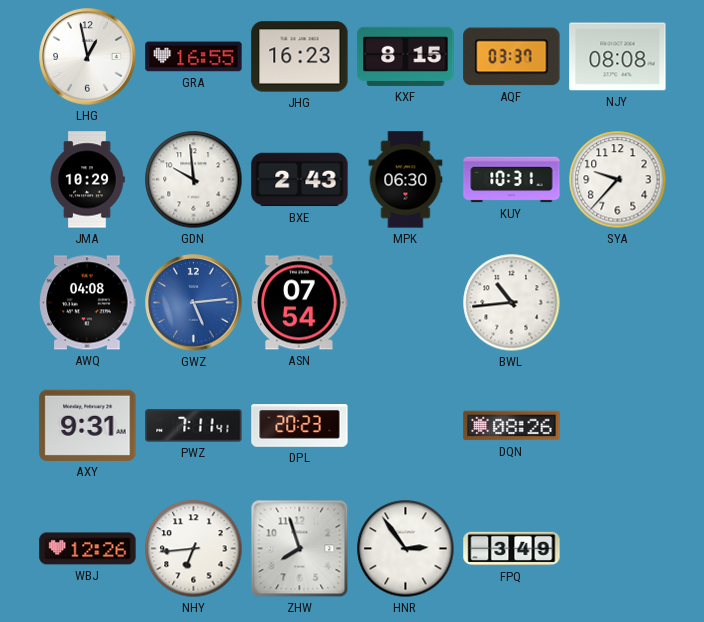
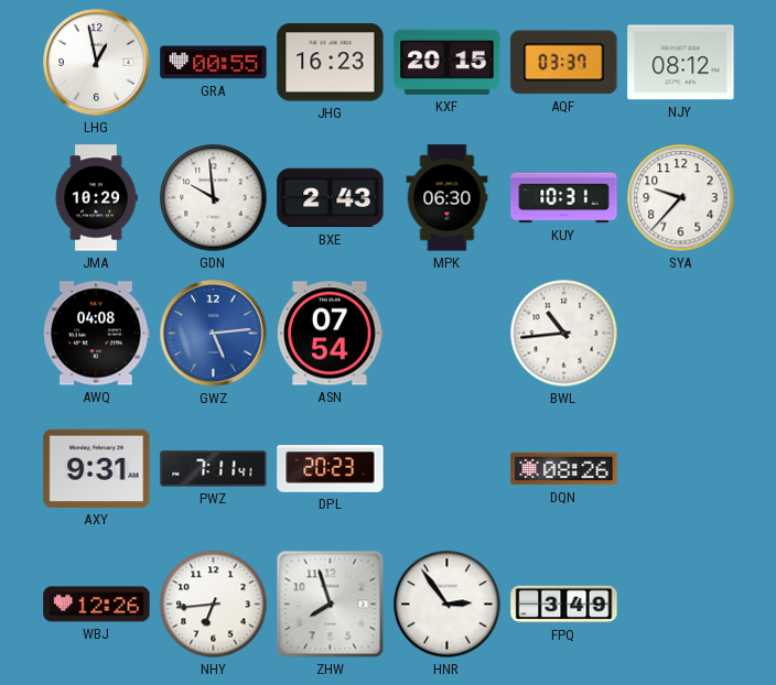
GRA: 16:55 -> 00:55
KXF: 8:15 -> 20:15
NJY: 08:08 -> 08:12
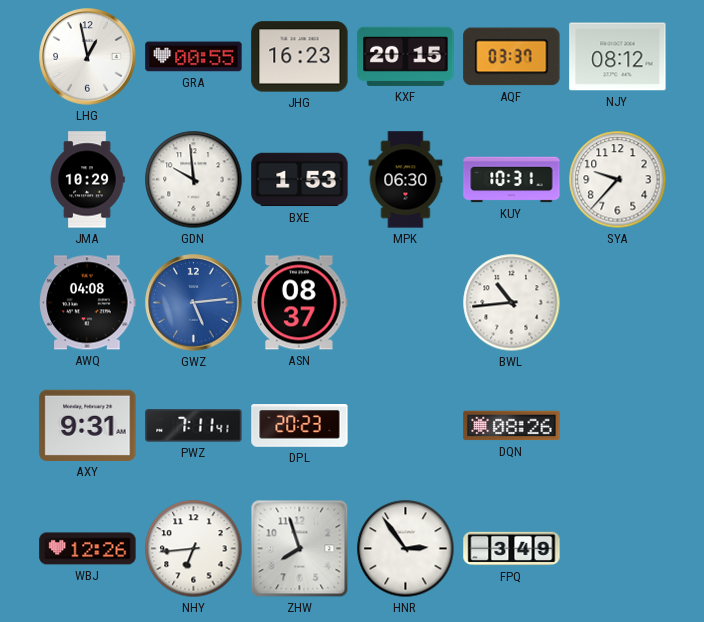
BXE: 2:43 -> 1:53
ASN: 07:54 -> 08:37
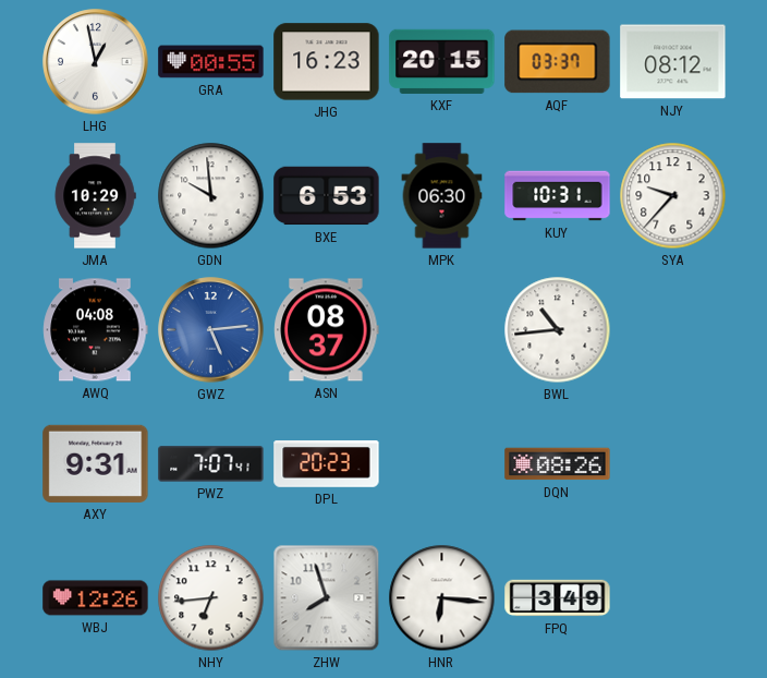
BXE: 1:53 -> 6:53
PWZ: 7:11 -> 7:07
HNR: 2:54 -> 6:16
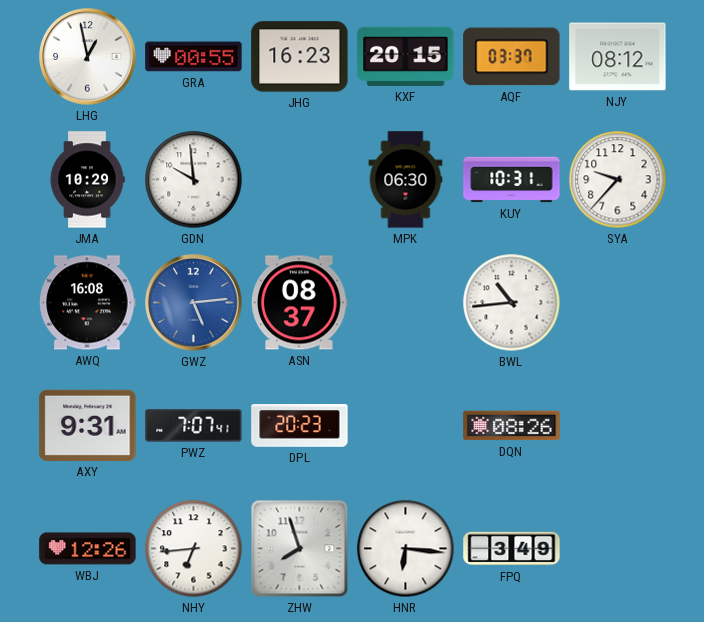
BXE: 6:53 -> none
AWQ: 04:08 -> 16:08
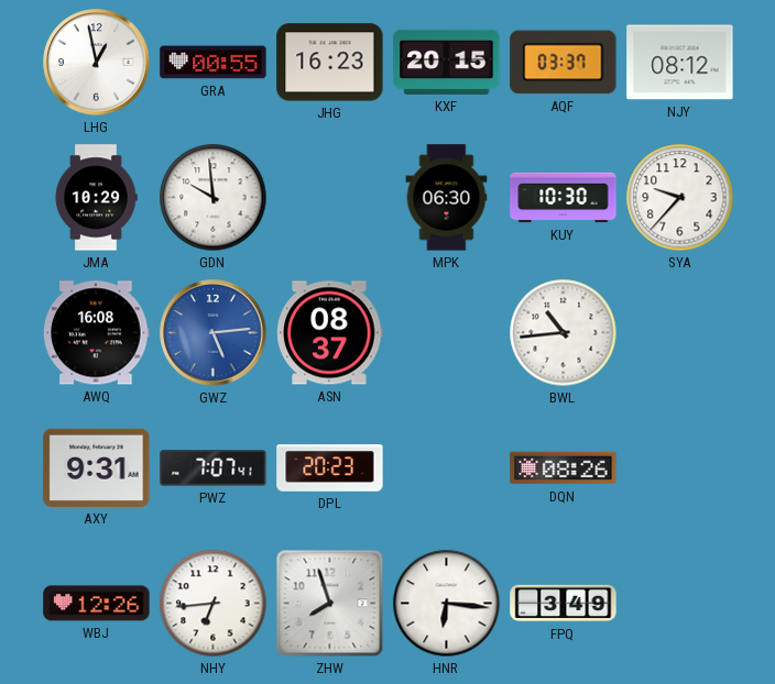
KUY: 10:31 -> 10:30
